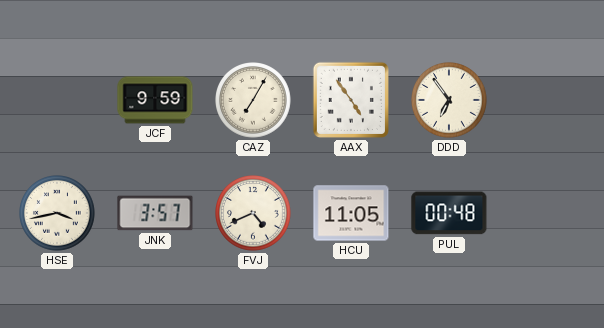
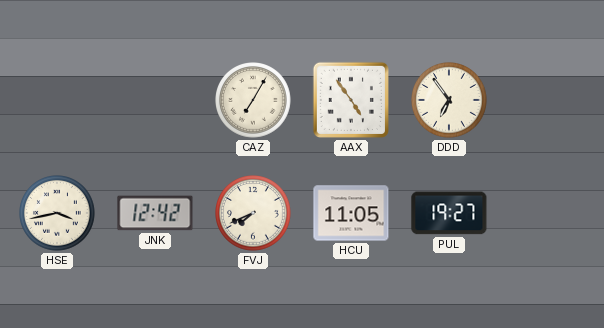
JCF: 9:59 -> none
JNK: 3:57 -> 12:42
FVJ: 4:41 -> 7:41
PUL: 00:48 -> 19:27
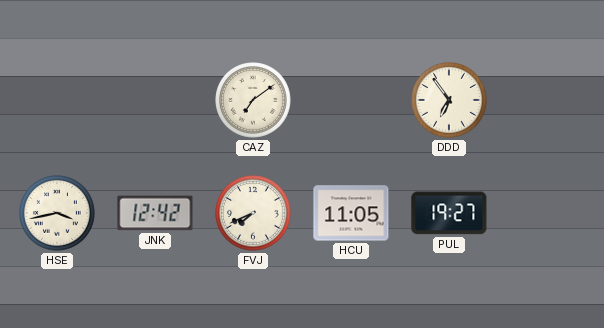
CAZ: 7:05 -> 7:09
AAX: 4:54 -> none
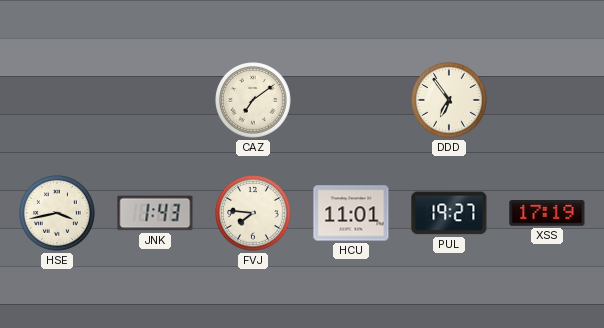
JNK: 12:42 -> 1:43
FVJ: 7:41 -> 7:46
HCU: 11:05 -> 11:01
XSS: none -> 17:19
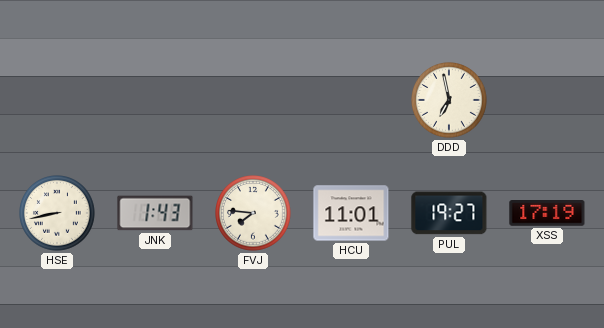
CAZ: 7:09 -> none
DDD: 6:54 -> 6:58
HSE: 3:43 -> 8:43
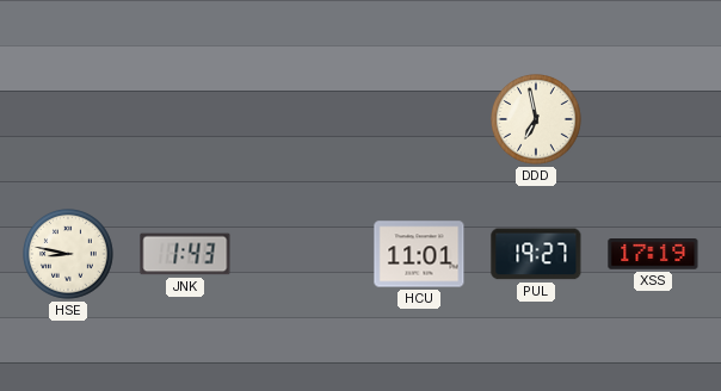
HSE: 8:43 -> 8:47
FVJ: 7:46 -> none
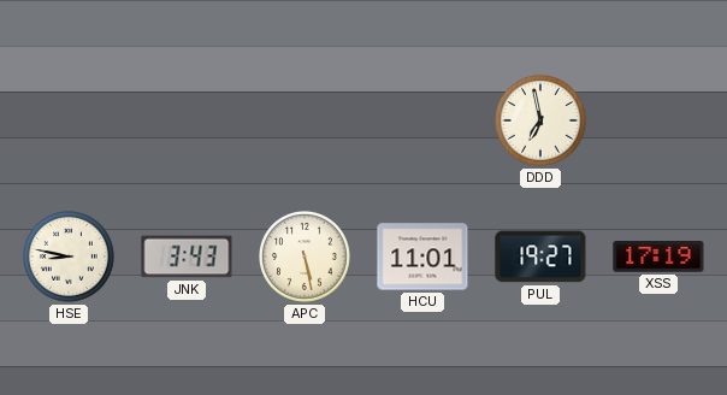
JNK: 1:43 -> 3:43
APC: none -> 5:28
